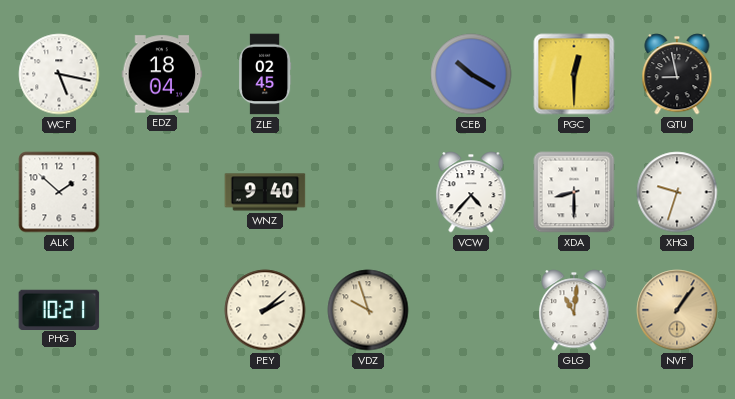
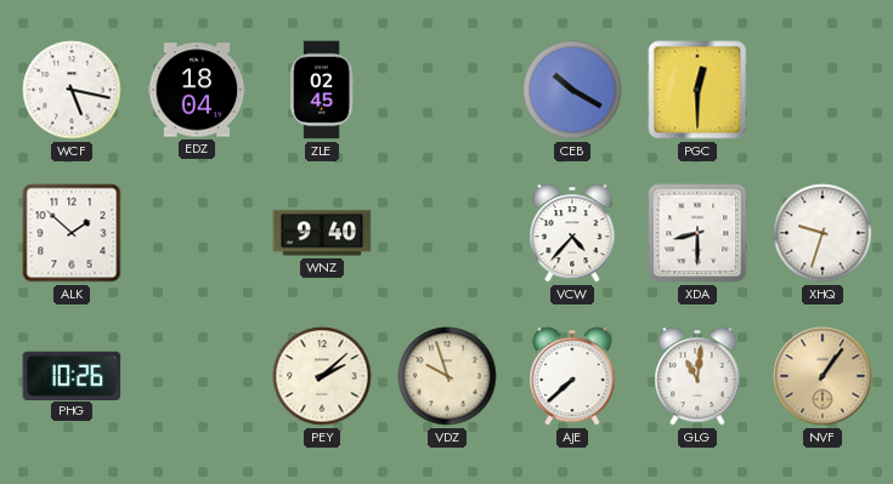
QTU: 8:58 -> none
PHG: 10:21 -> 10:26
AJE: none -> 7:38
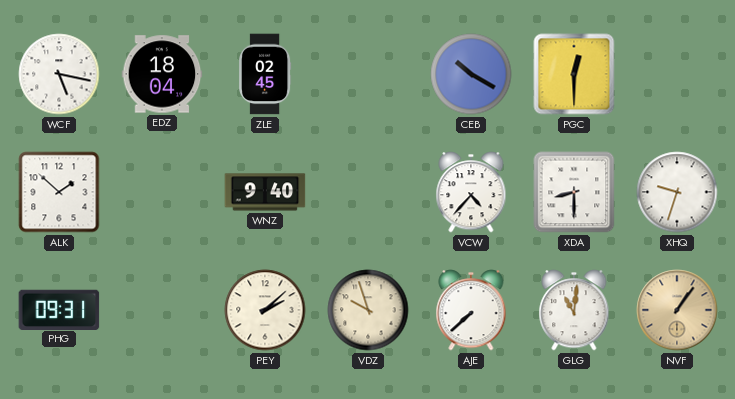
PHG: 10:26 -> 09:31
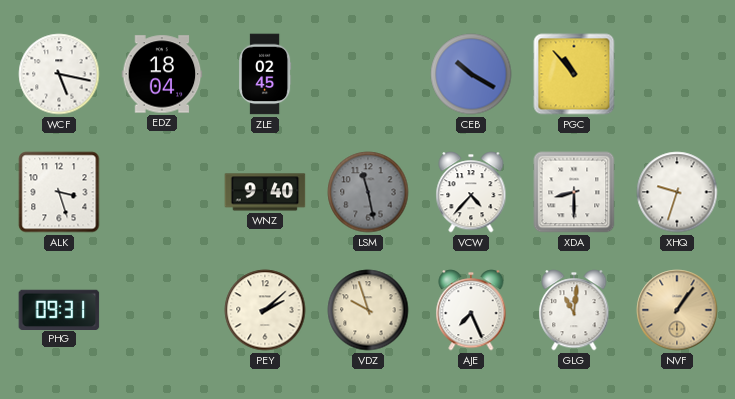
PGC: 12:30 -> 10:53
ALK: 1:52 -> 3:27
LSM: none -> 11:28
AJE: 7:38 -> 7:26
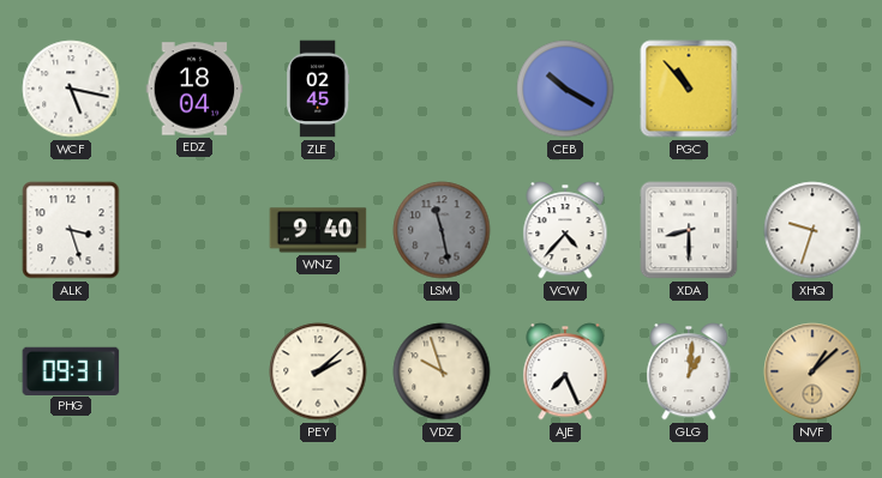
GLG: 11:01 -> 1:01
NVF: 1:06 -> 1:08
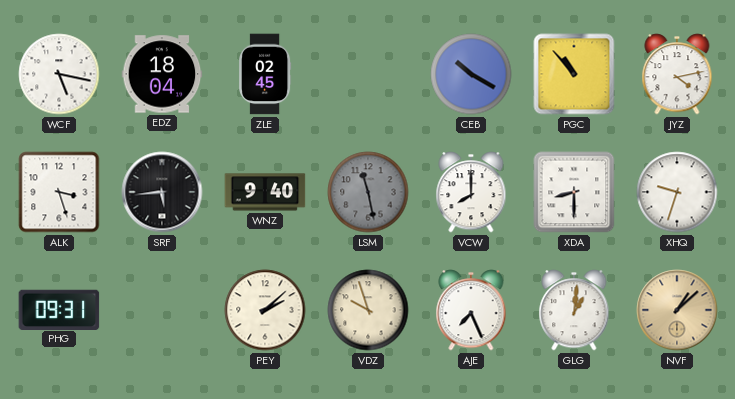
JYZ: none -> 4:13
SRF: none -> 5:44
VCW: 4:37 -> 8:00
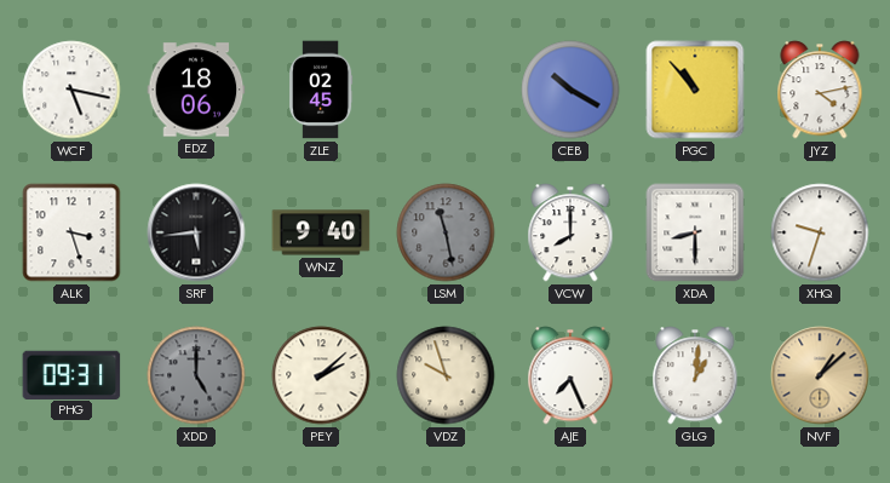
EDZ: 18:04 -> 18:06
XDD: none -> 5:00
